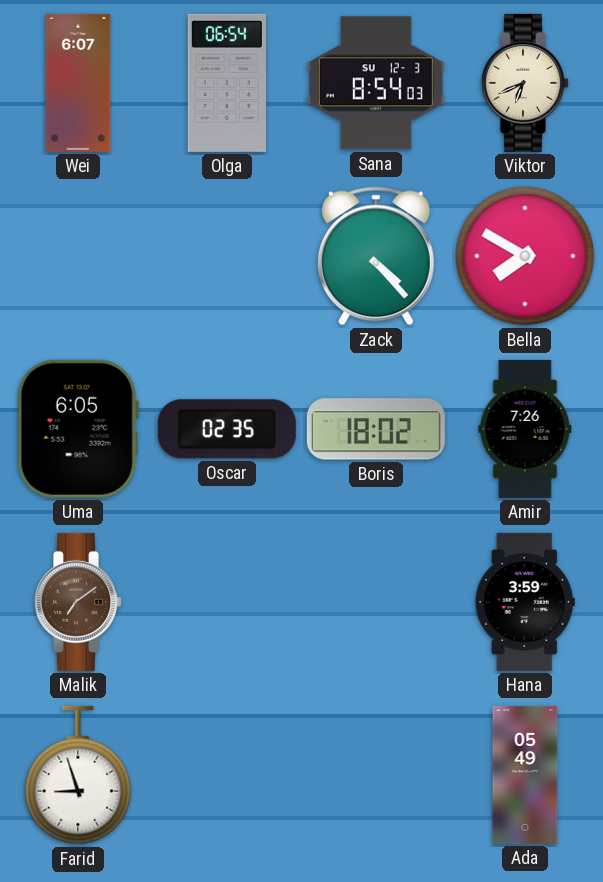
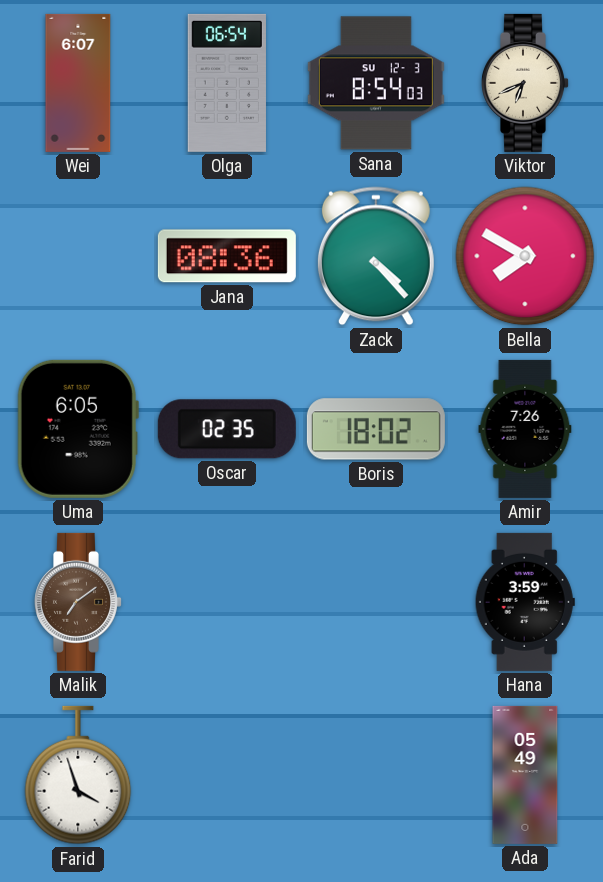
Jana: none -> 08:36
Farid: 8:57 -> 3:57
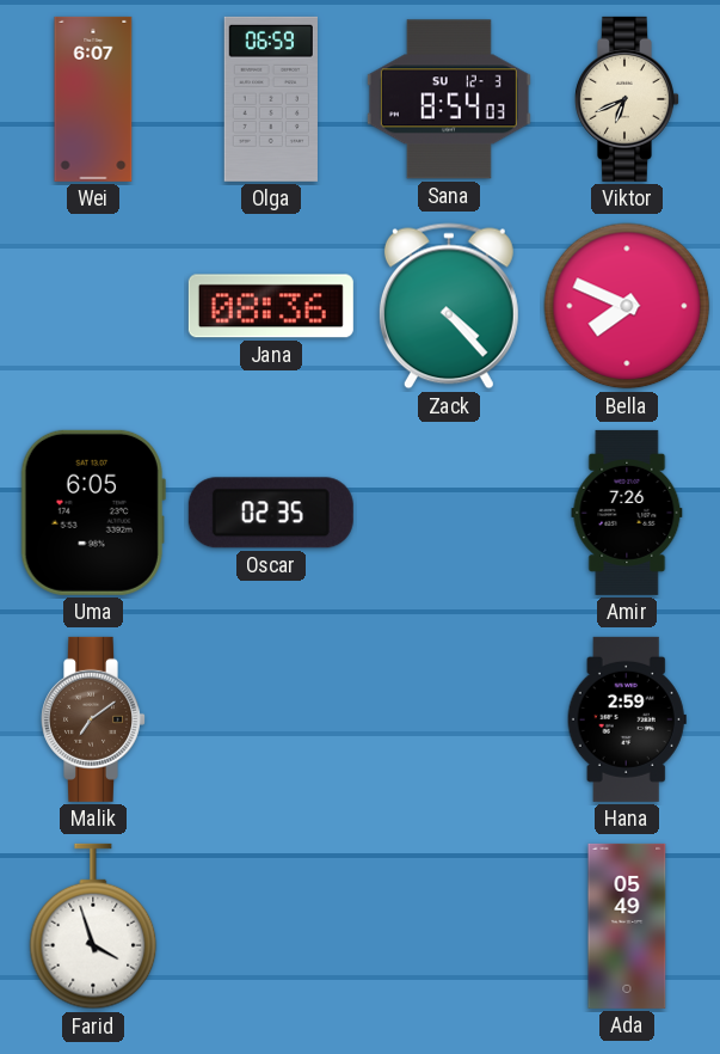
Olga: 06:54 -> 06:59
Bella: 7:50 -> 7:49
Boris: 18:02 -> none
Hana: 3:59 -> 2:59
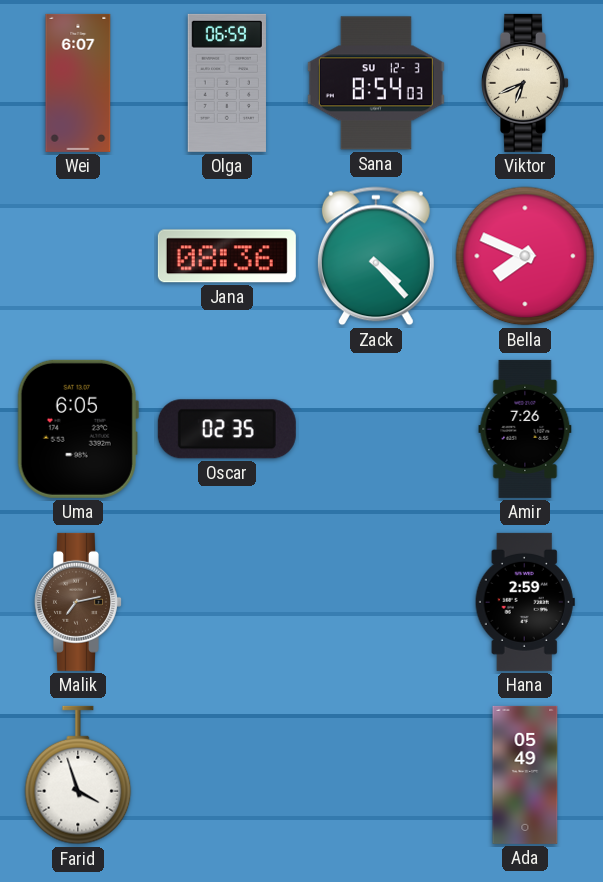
Malik: 7:09 -> 7:13
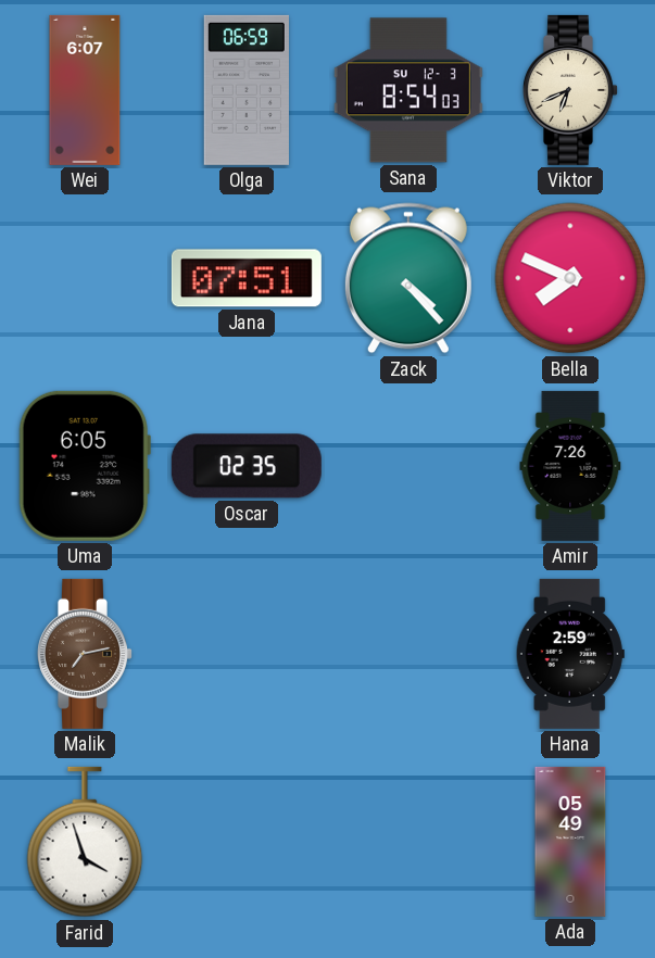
Jana: 08:36 -> 07:51
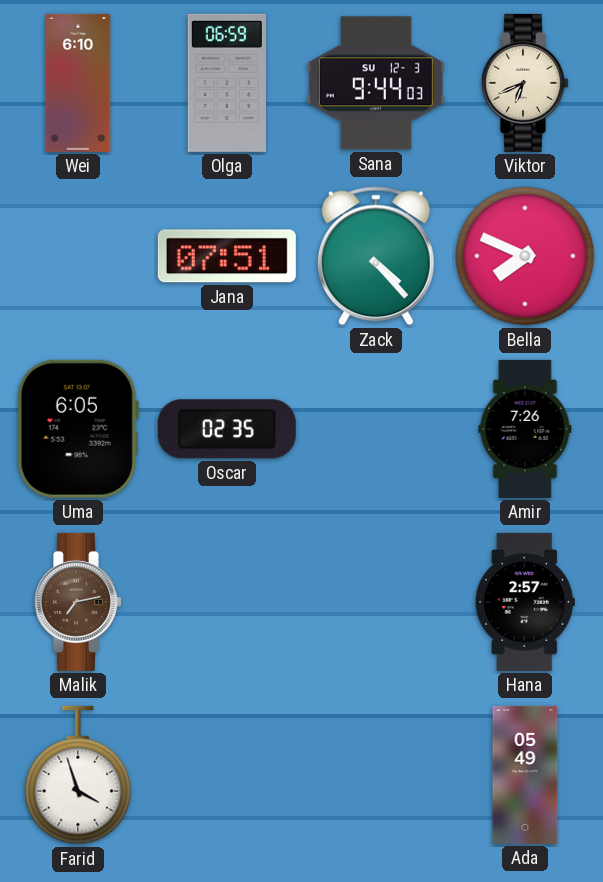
Wei: 6:07 -> 6:10
Sana: 8:54 -> 9:44
Hana: 2:59 -> 2:57
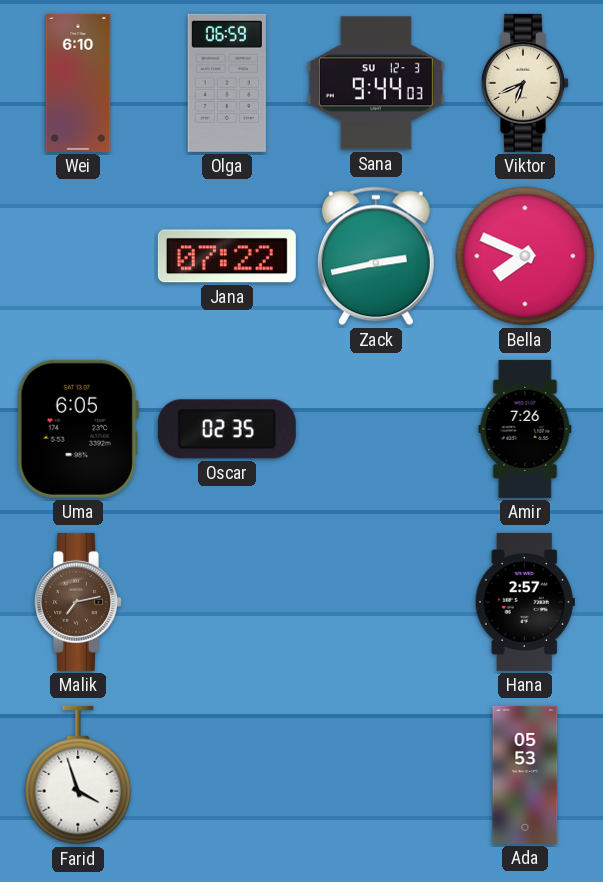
Jana: 07:51 -> 07:22
Zack: 4:23 -> 2:43
Ada: 05:49 -> 05:53
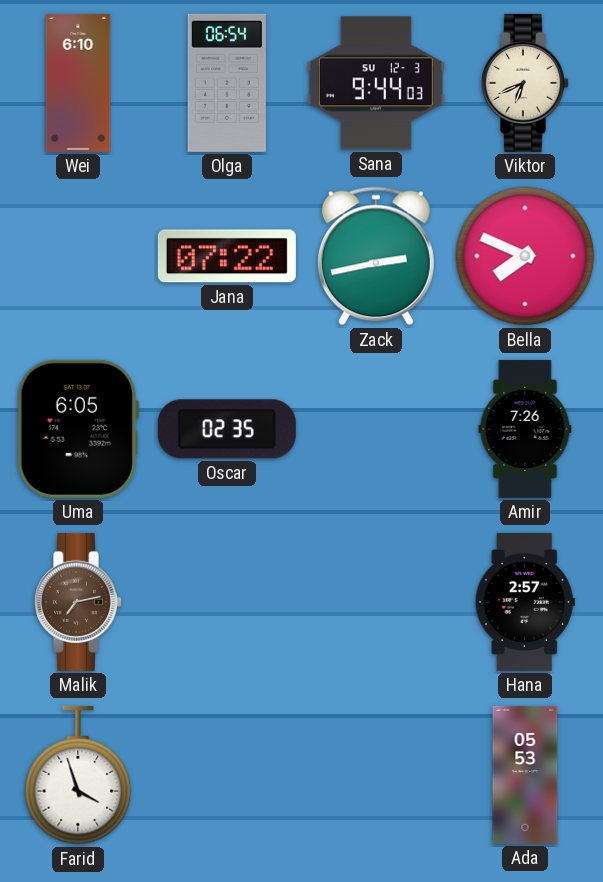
Olga: 06:59 -> 06:54
